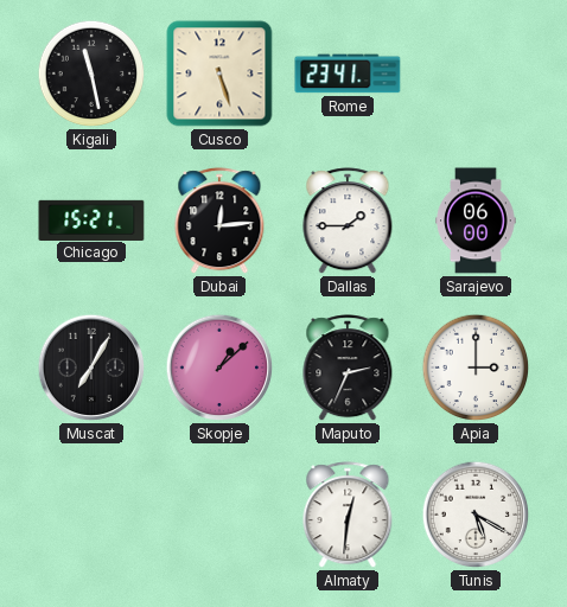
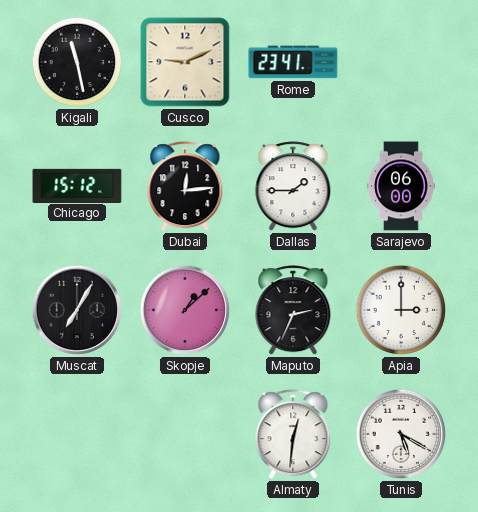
Cusco: 5:27 -> 9:11
Chicago: 15:21 -> 15:12
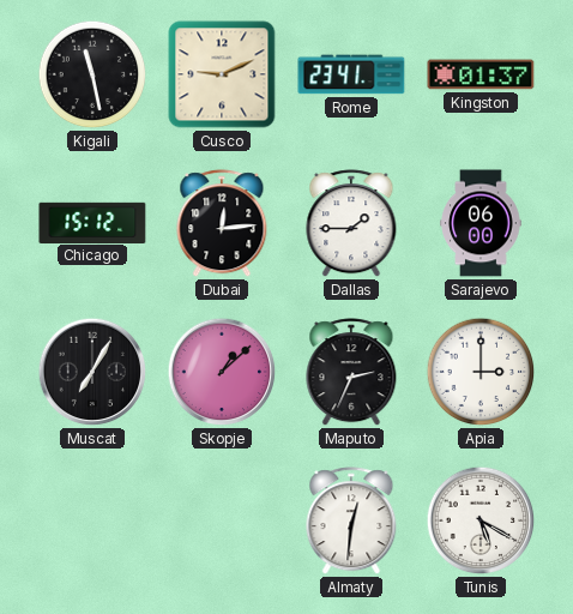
Kingston: none -> 01:37
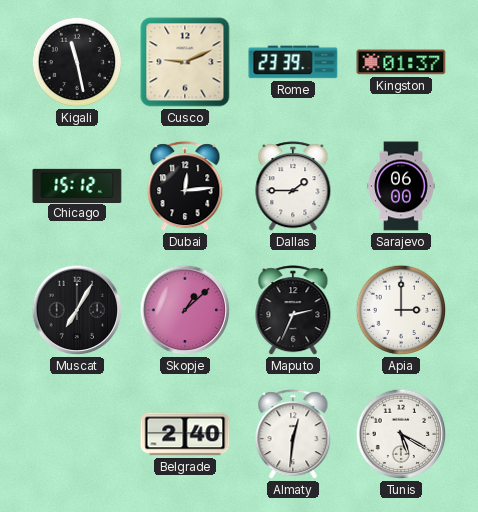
Rome: 23:41 -> 23:39
Belgrade: none -> 2:40
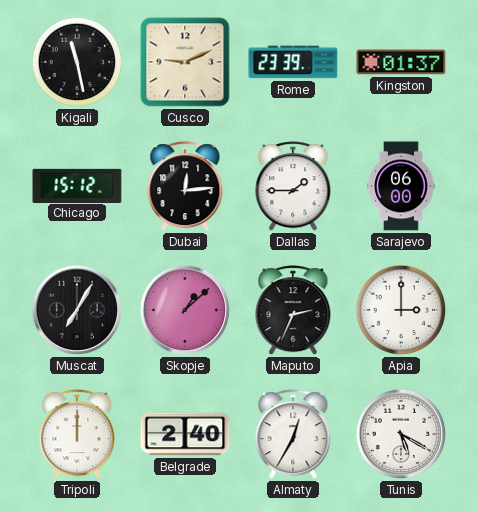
Tripoli: none -> 12:00
Almaty: 12:31 -> 12:35
